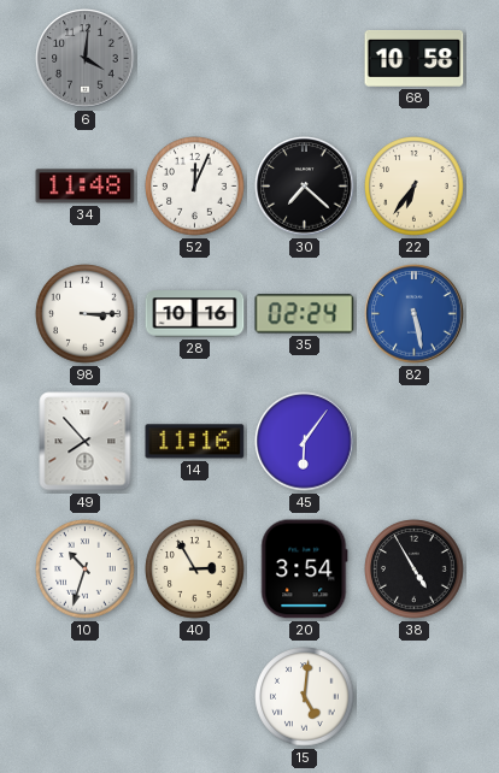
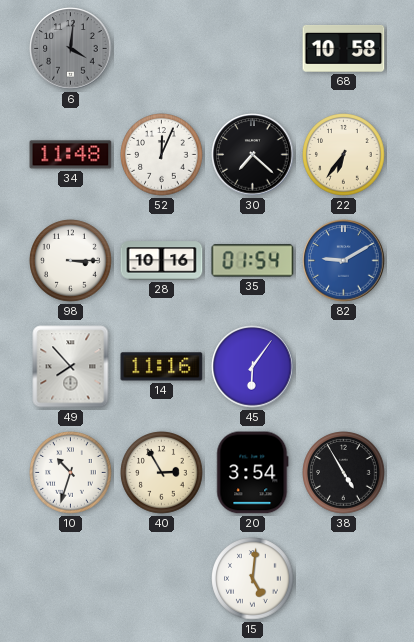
35: 02:24 -> 01:54
82: 5:28 -> 9:10
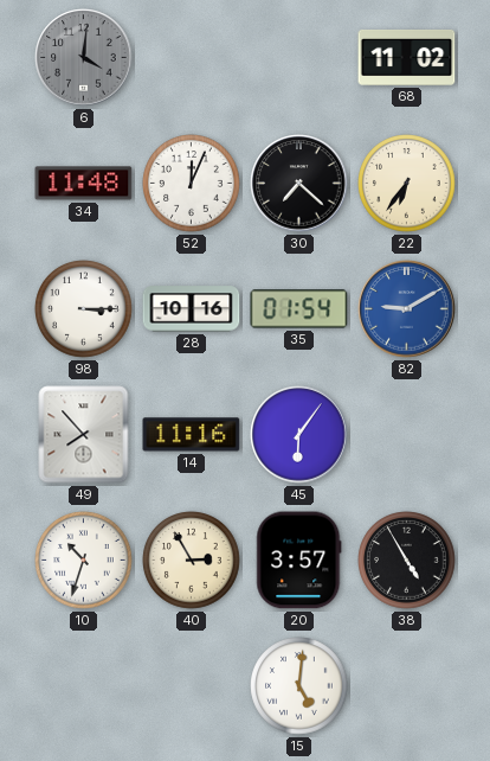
68: 10:58 -> 11:02
20: 3:54 -> 3:57
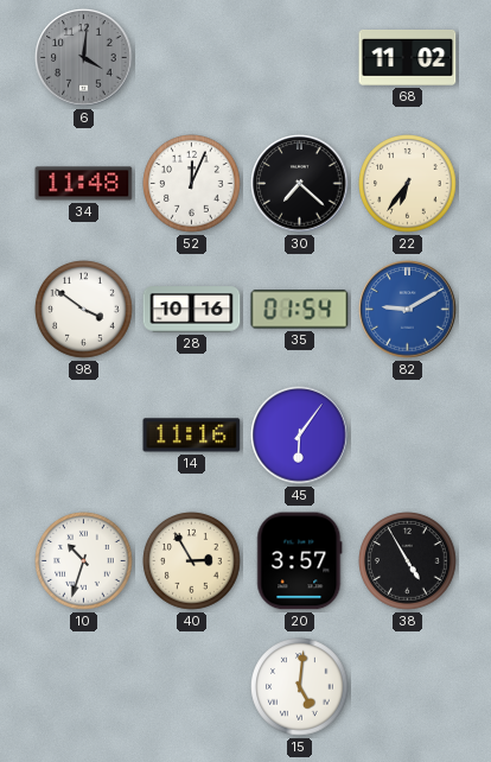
98: 3:15 -> 3:51
49: 7:53 -> none
